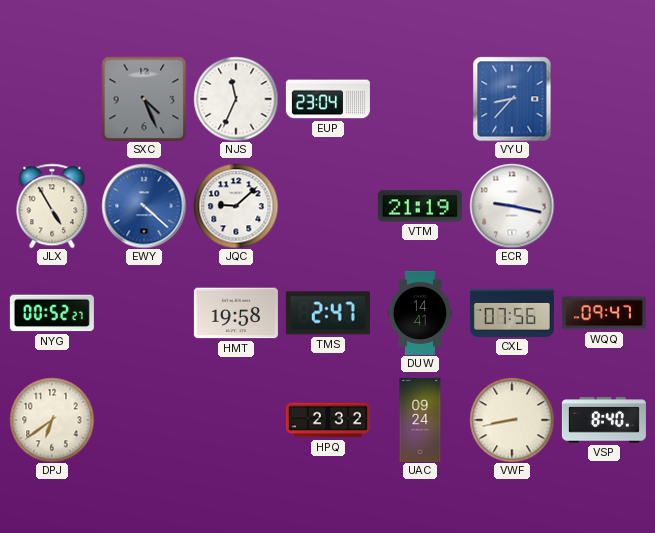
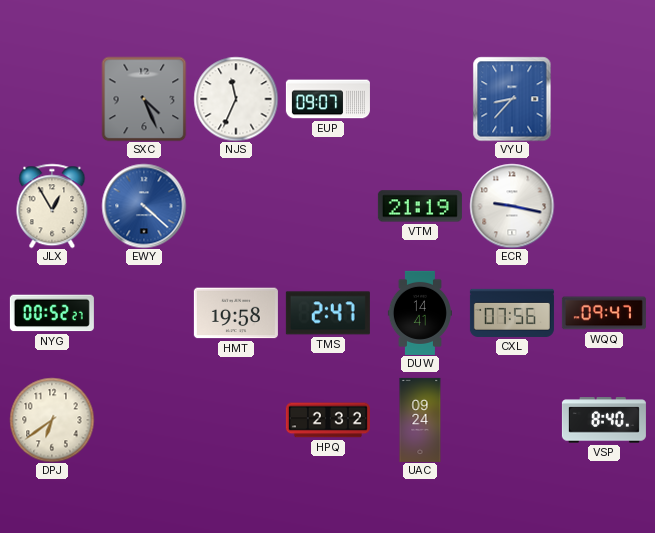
EUP: 23:04 -> 09:07
JLX: 4:55 -> 12:55
JQC: 9:08 -> none
VWF: 8:43 -> none
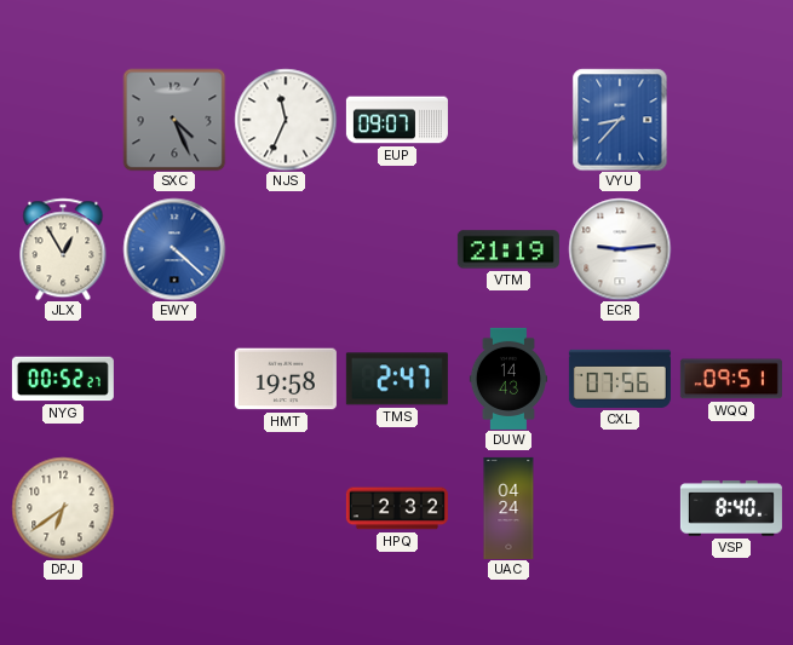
ECR: 9:17 -> 9:14
DUW: 14:41 -> 14:43
WQQ: 09:47 -> 09:51
UAC: 09:24 -> 04:24
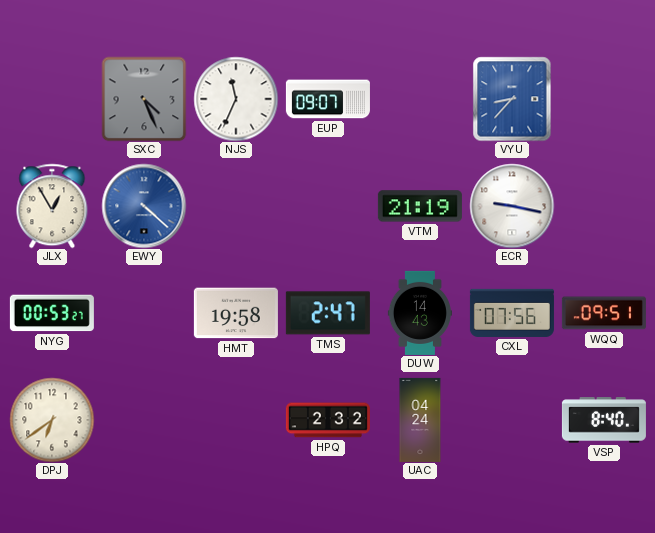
ECR: 9:14 -> 9:17
NYG: 00:52 -> 00:53
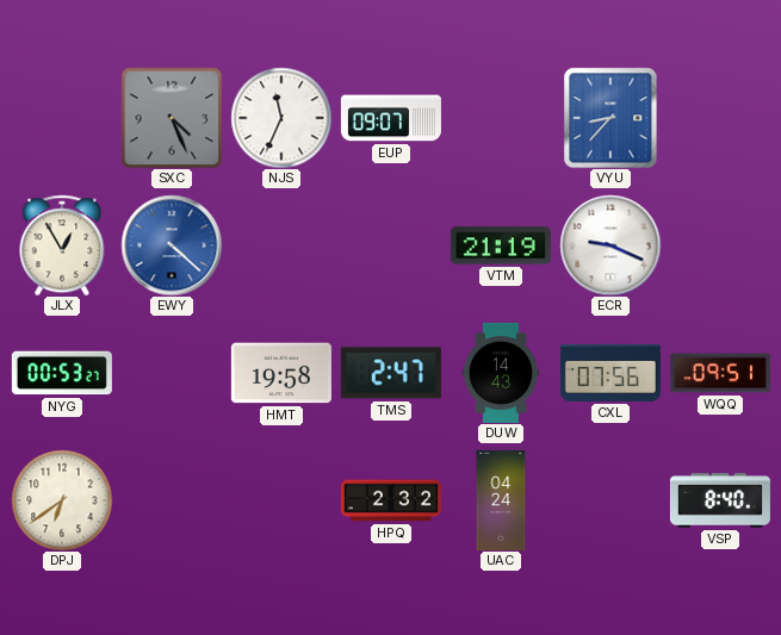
ECR: 9:17 -> 9:19
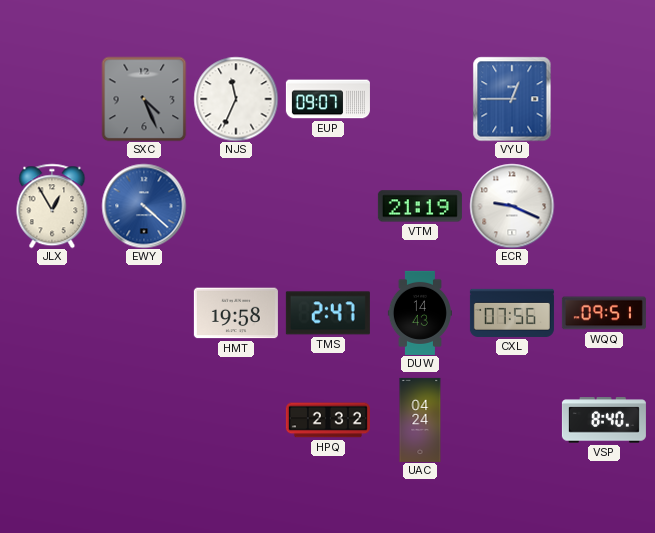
VYU: 8:37 -> 12:45
NYG: 00:53 -> none
DPJ: 6:39 -> none
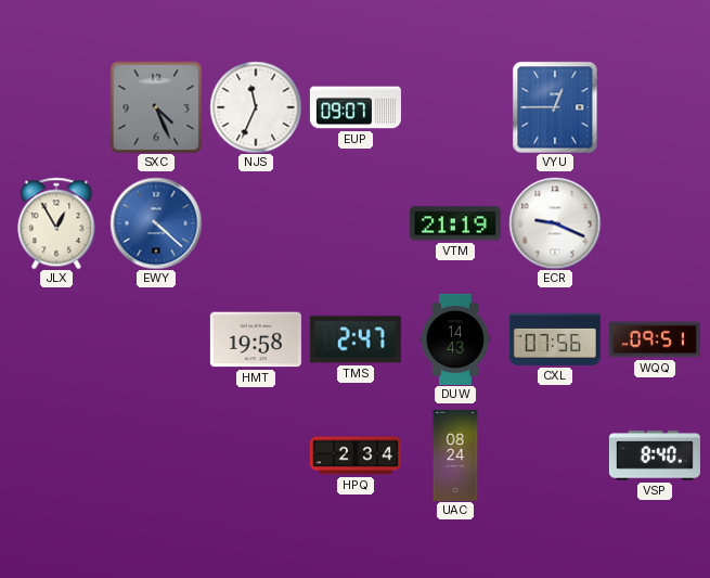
HPQ: 2:32 -> 2:34
UAC: 04:24 -> 08:24
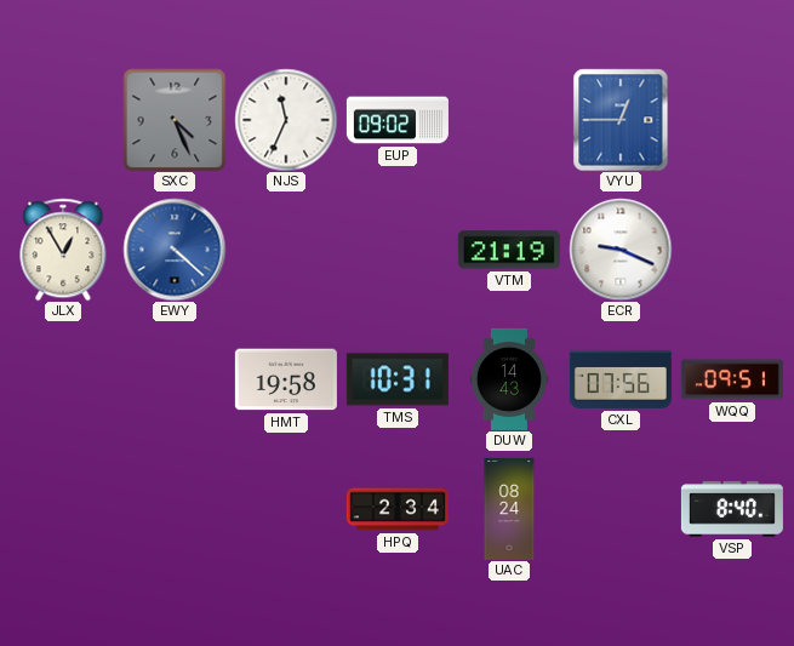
EUP: 09:07 -> 09:02
TMS: 2:47 -> 10:31
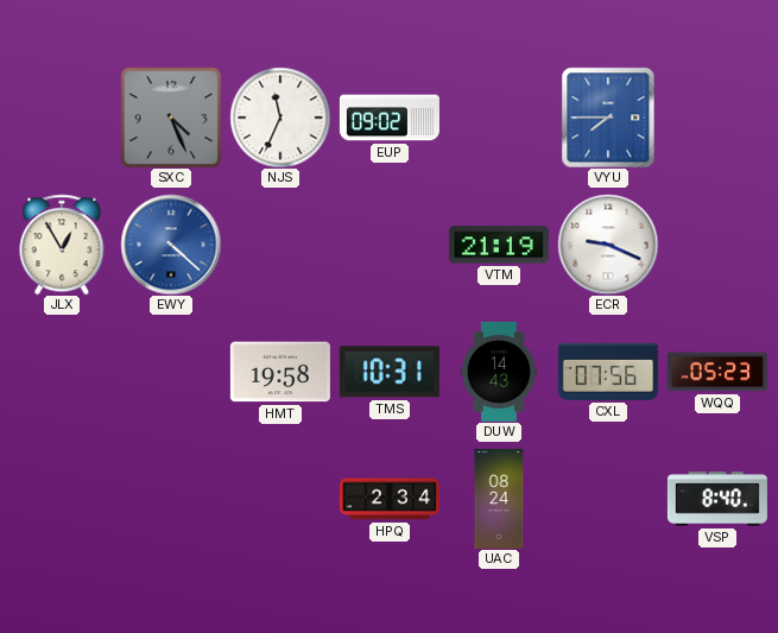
VYU: 12:45 -> 7:45
WQQ: 09:51 -> 05:23
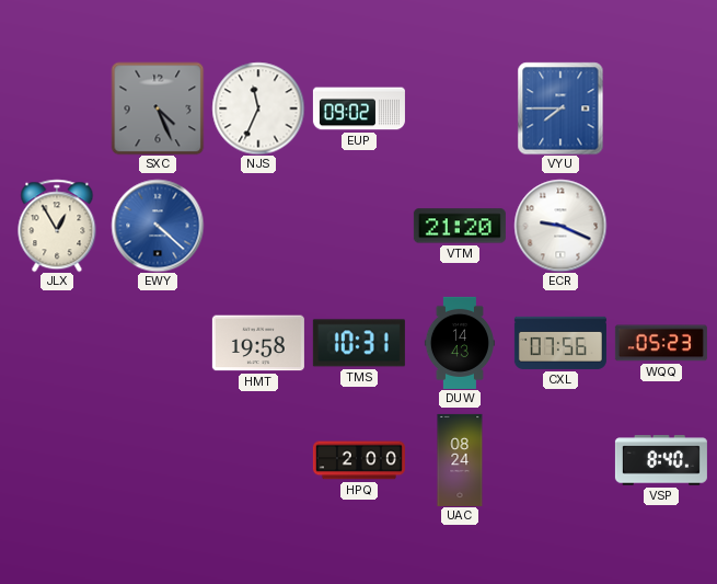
VTM: 21:19 -> 21:20
HPQ: 2:34 -> 2:00
